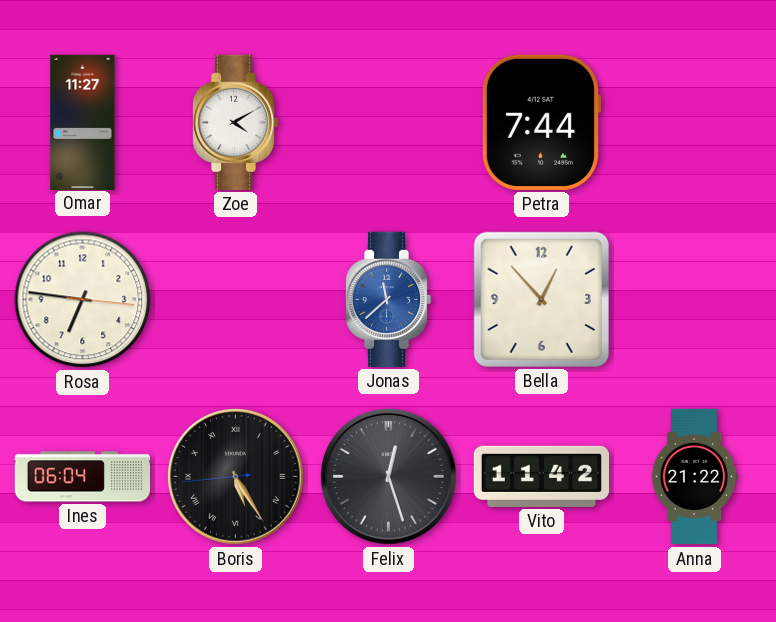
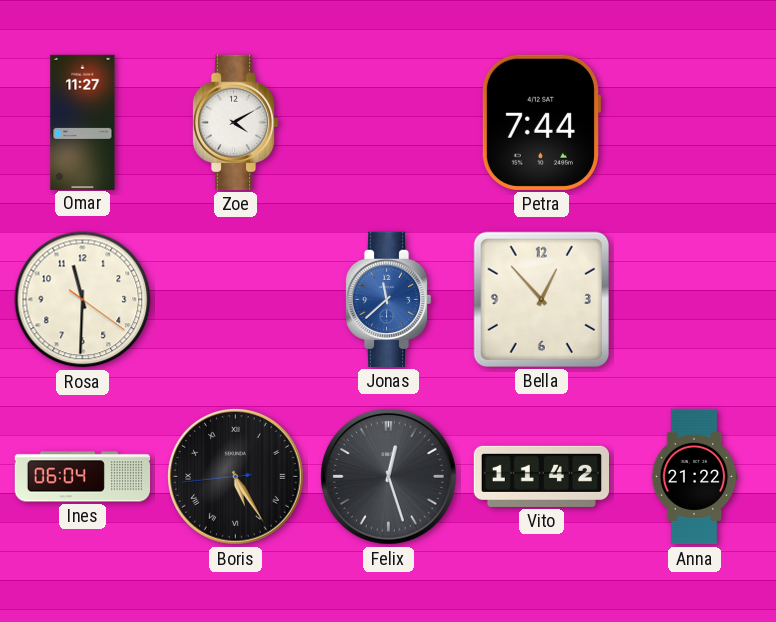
Rosa: 6:46 -> 11:30
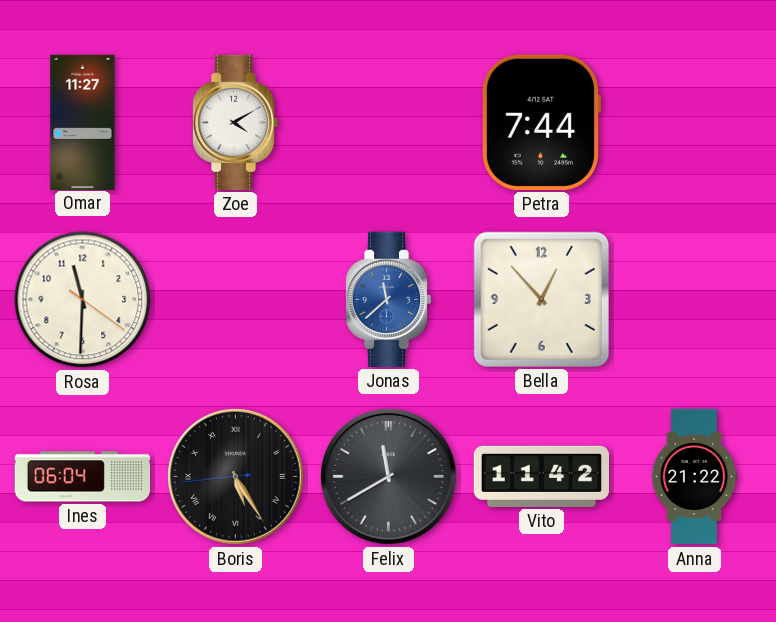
Felix: 12:27 -> 11:40
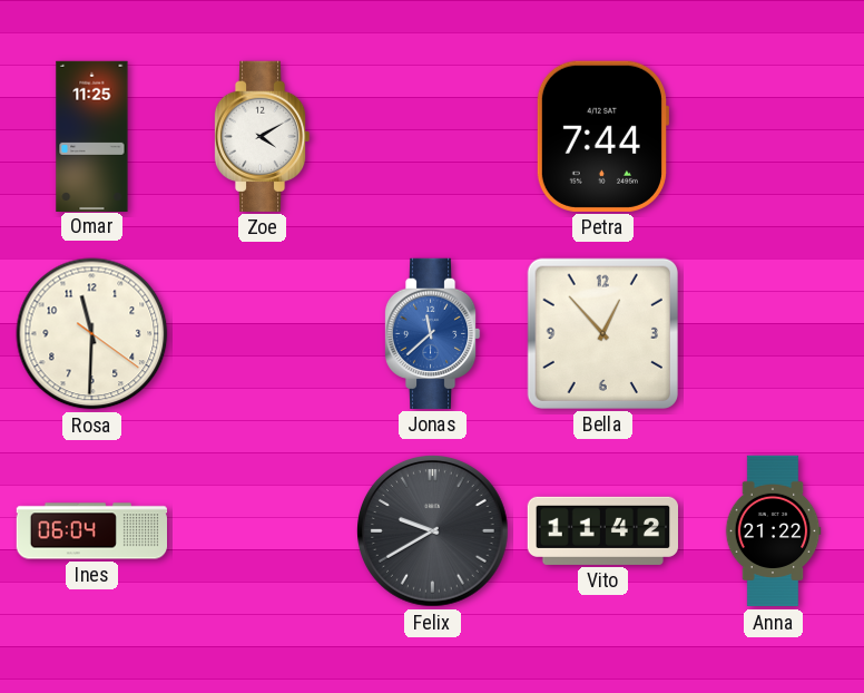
Omar: 11:27 -> 11:25
Boris: 5:24 -> none
Felix: 11:40 -> 9:40
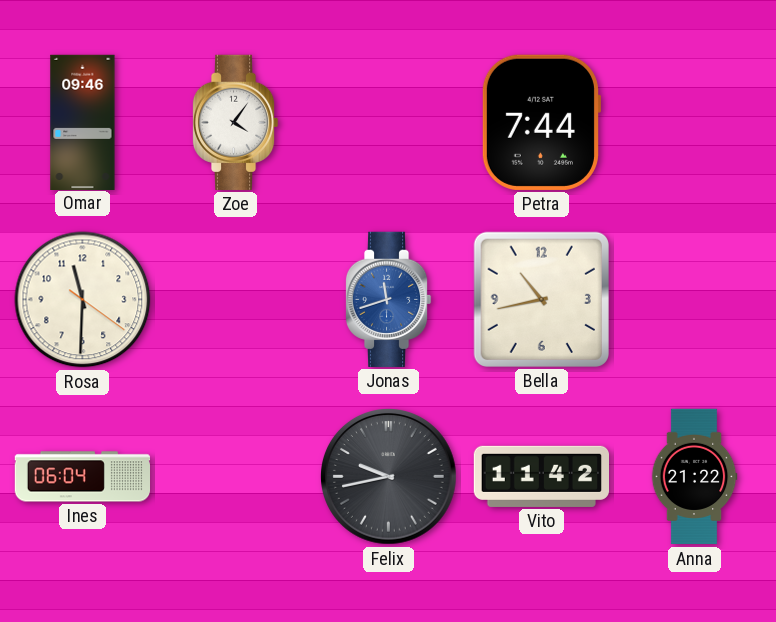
Omar: 11:25 -> 09:46
Zoe: 4:10 -> 4:06
Jonas: 11:38 -> 11:42
Bella: 12:53 -> 10:43
Felix: 9:40 -> 9:43
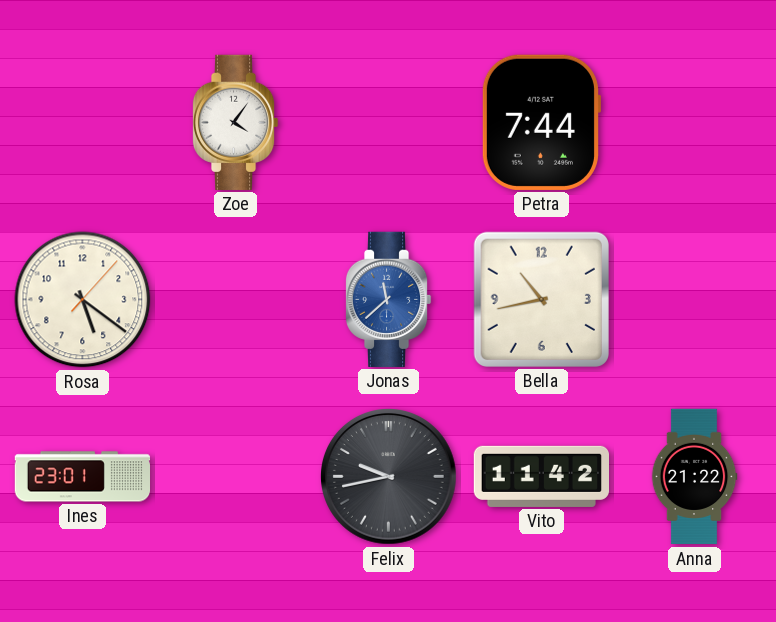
Omar: 09:46 -> none
Rosa: 11:30 -> 5:21
Jonas: 11:42 -> 11:38
Ines: 06:04 -> 23:01
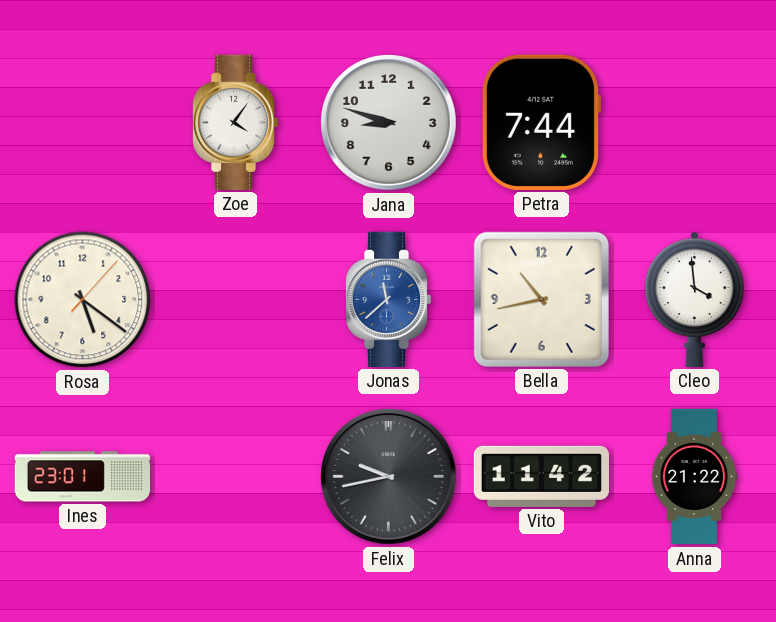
Jana: none -> 8:48
Cleo: none -> 3:59
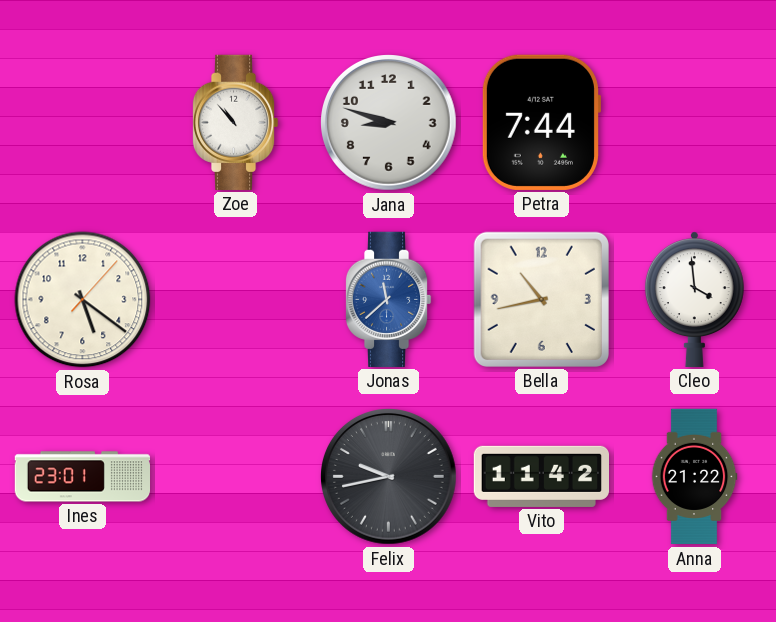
Zoe: 4:06 -> 10:53
